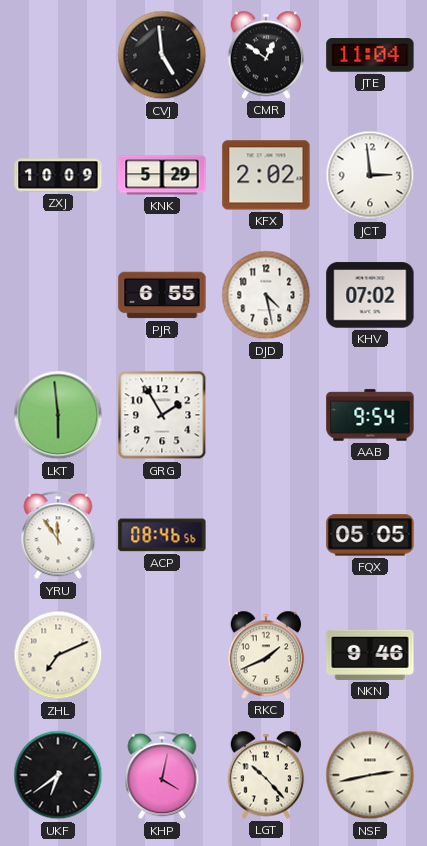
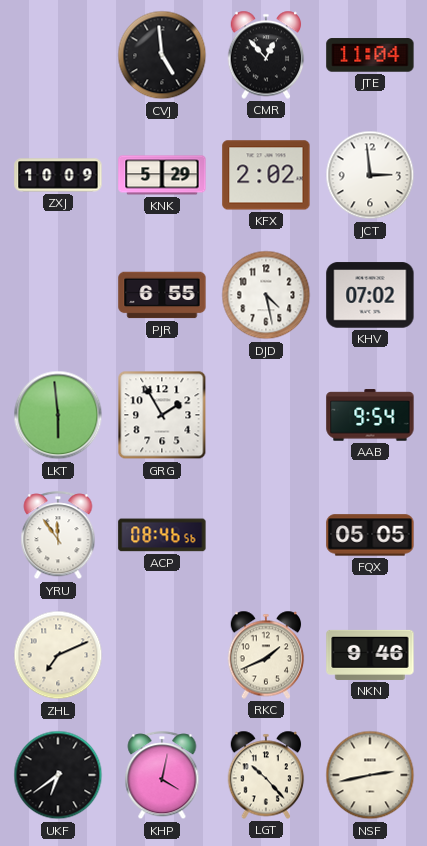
CMR: 12:51 -> 12:53
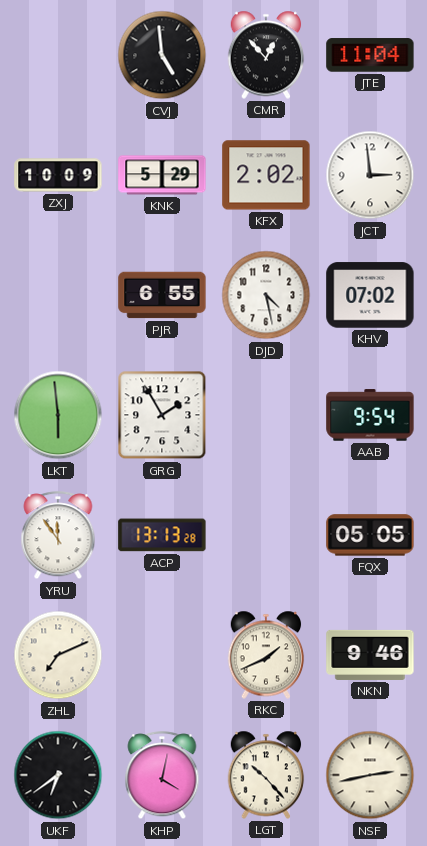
ACP: 08:46 -> 13:13
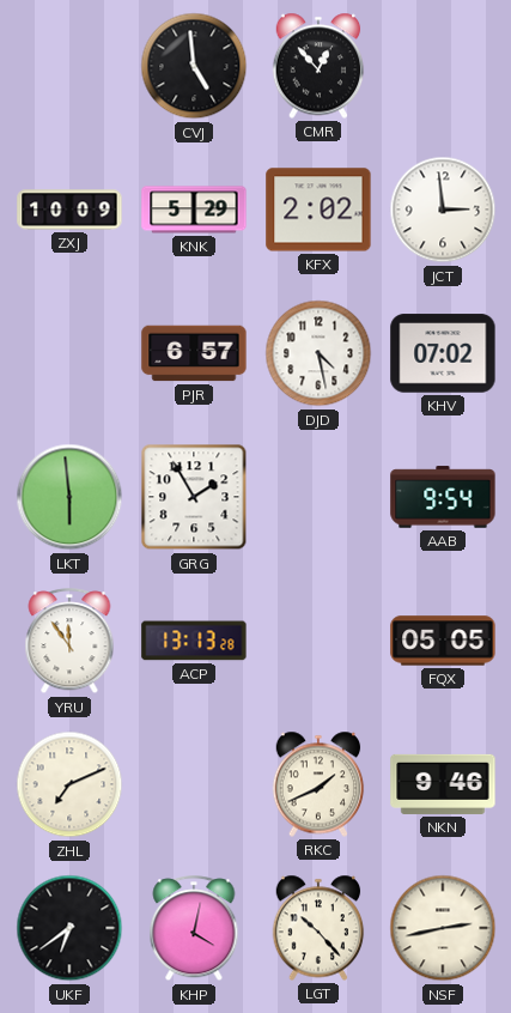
JTE: 11:04 -> none
PJR: 6:55 -> 6:57
